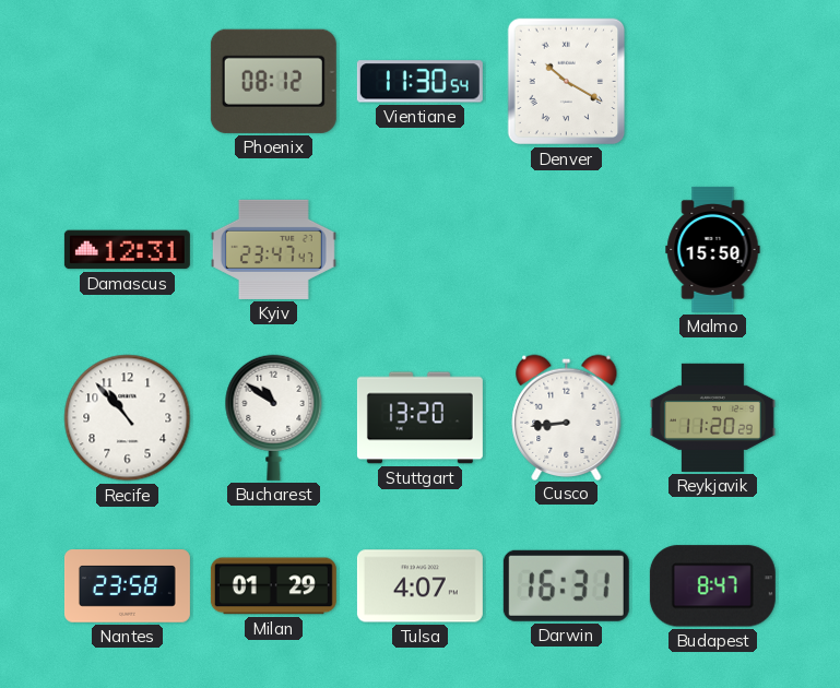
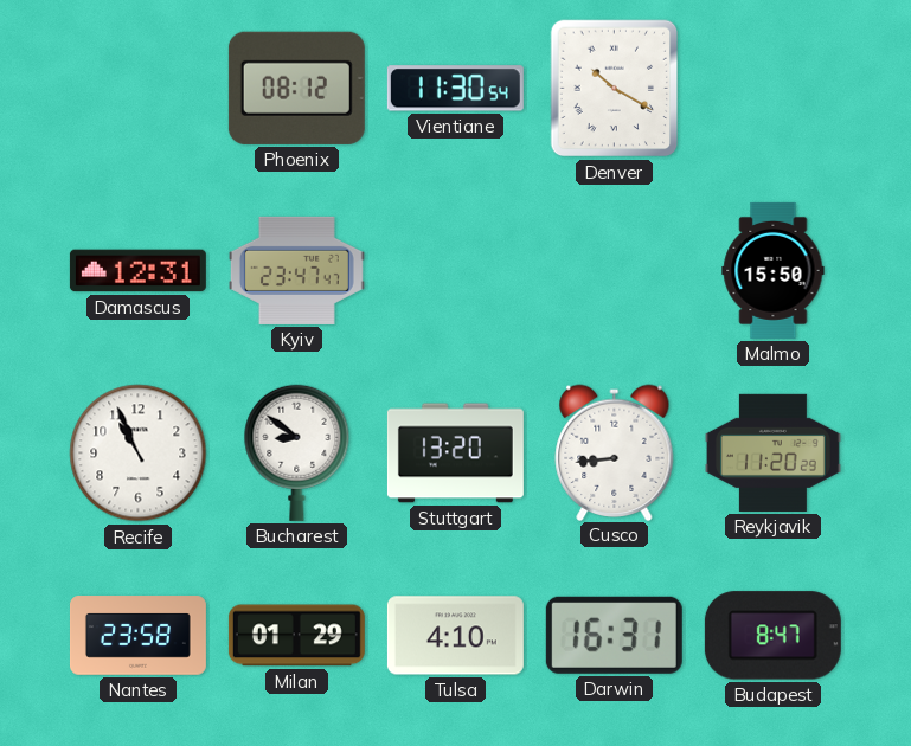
Recife: 10:53 -> 10:56
Bucharest: 10:51 -> 8:51
Tulsa: 4:07 -> 4:10
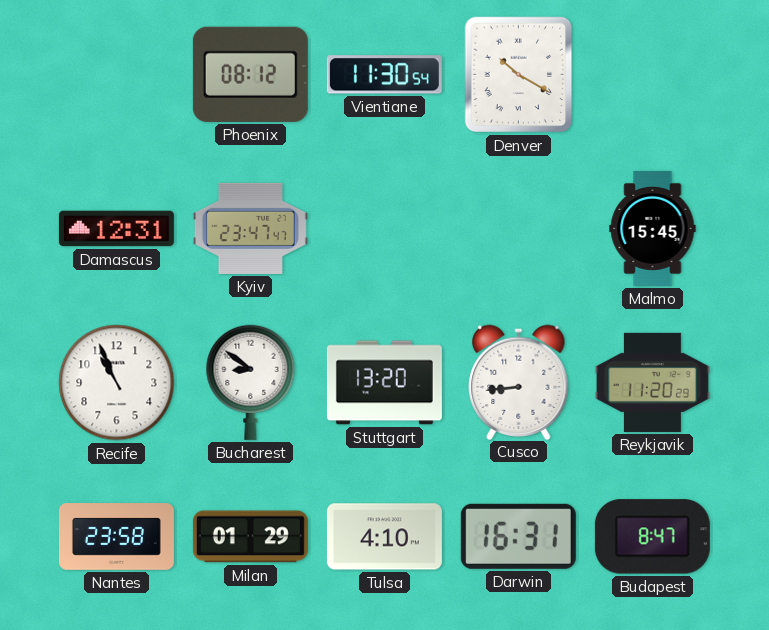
Malmo: 15:50 -> 15:45
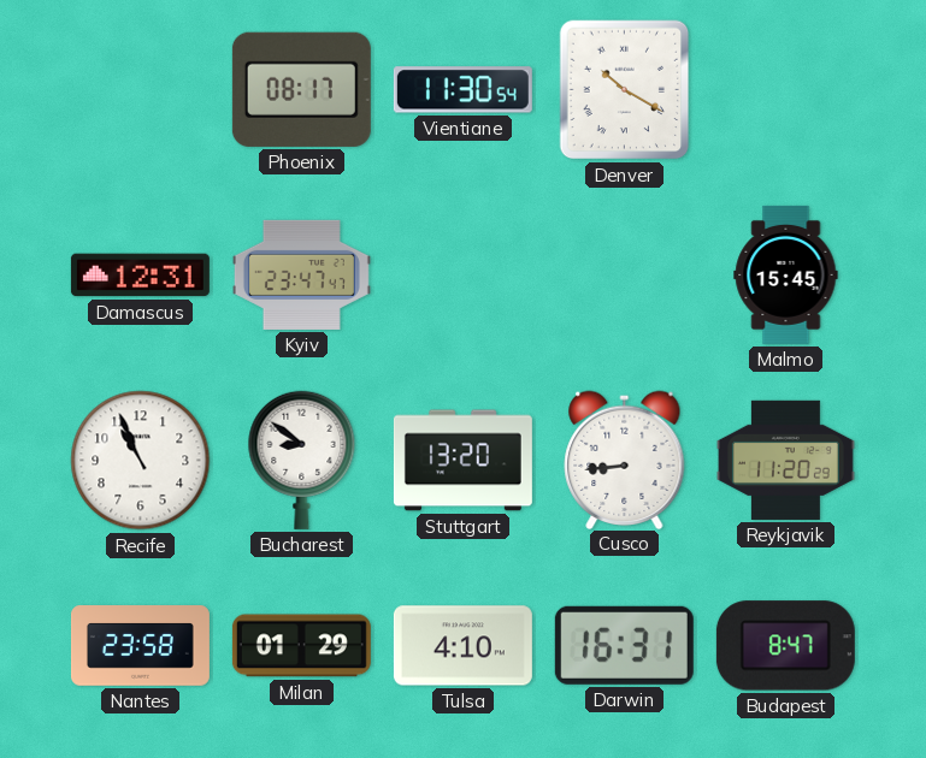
Phoenix: 08:12 -> 08:17
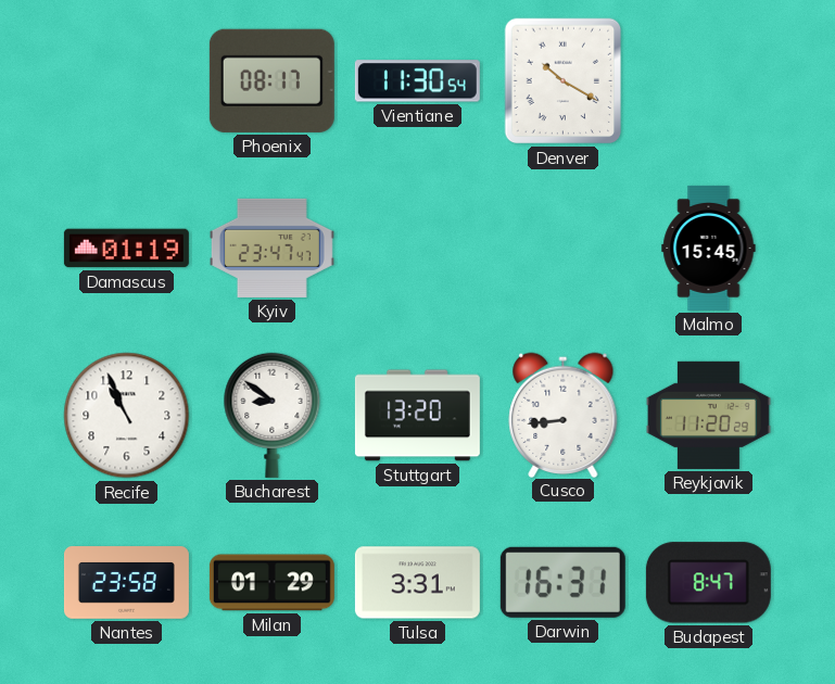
Damascus: 12:31 -> 01:19
Tulsa: 4:10 -> 3:31
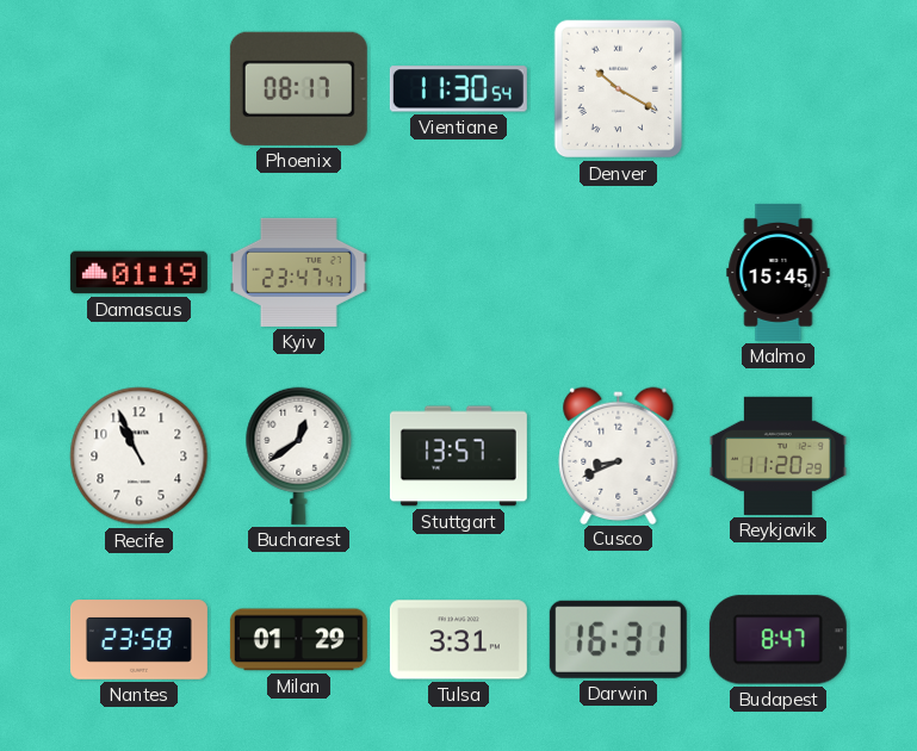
Bucharest: 8:51 -> 12:39
Stuttgart: 13:20 -> 13:57
Cusco: 8:44 -> 8:41
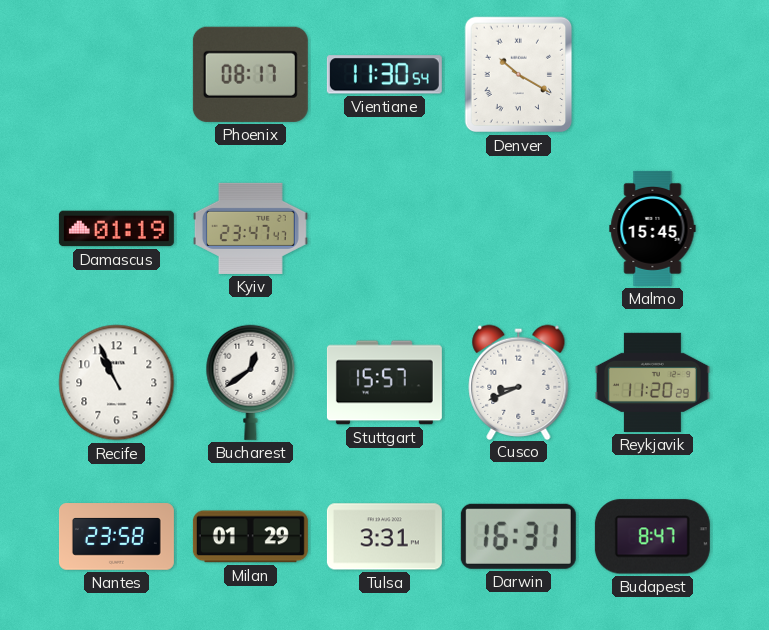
Stuttgart: 13:57 -> 15:57
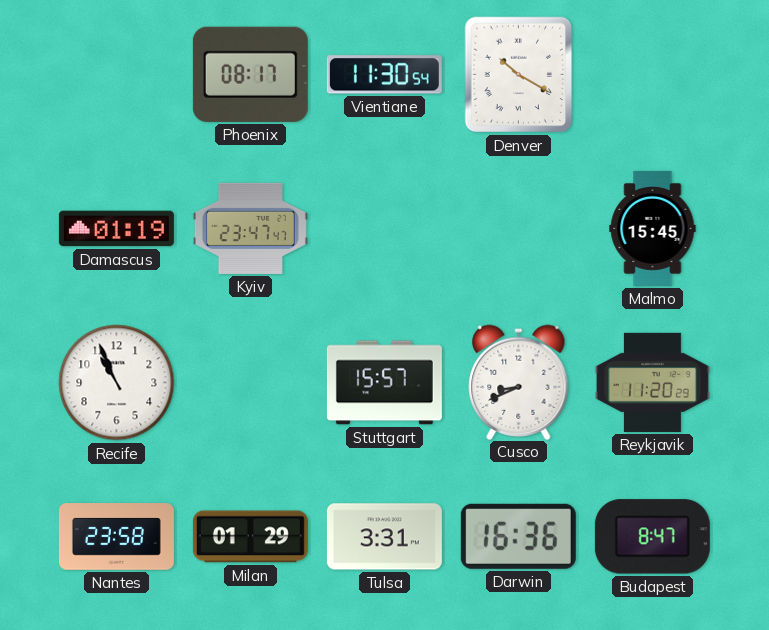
Bucharest: 12:39 -> none
Darwin: 16:31 -> 16:36
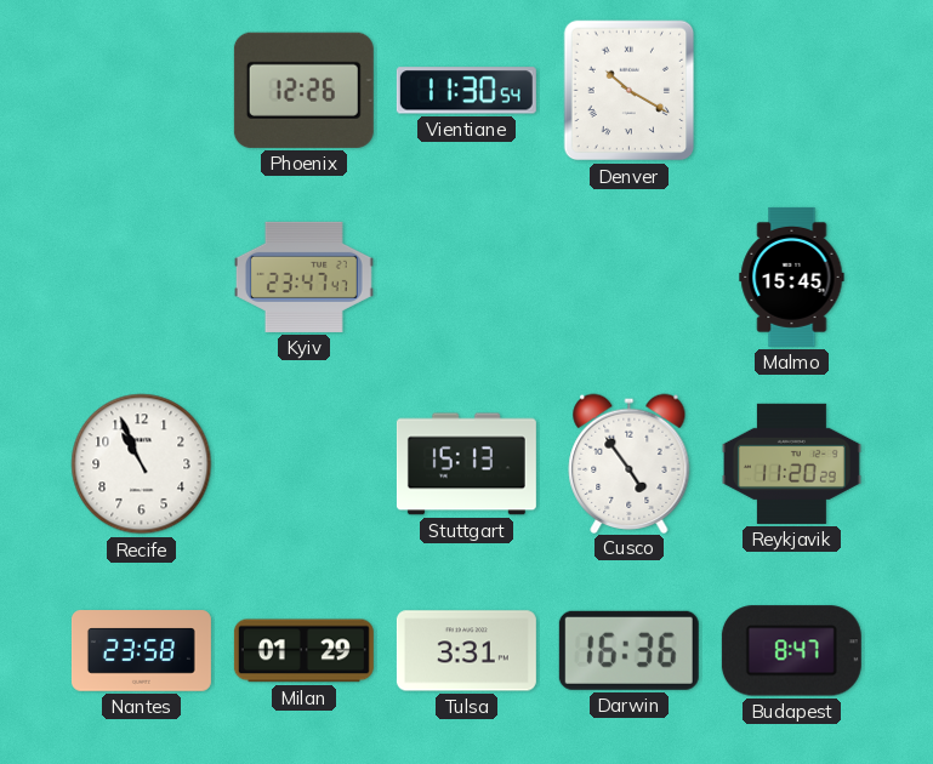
Phoenix: 08:17 -> 12:26
Damascus: 01:19 -> none
Stuttgart: 15:57 -> 15:13
Cusco: 8:41 -> 4:54
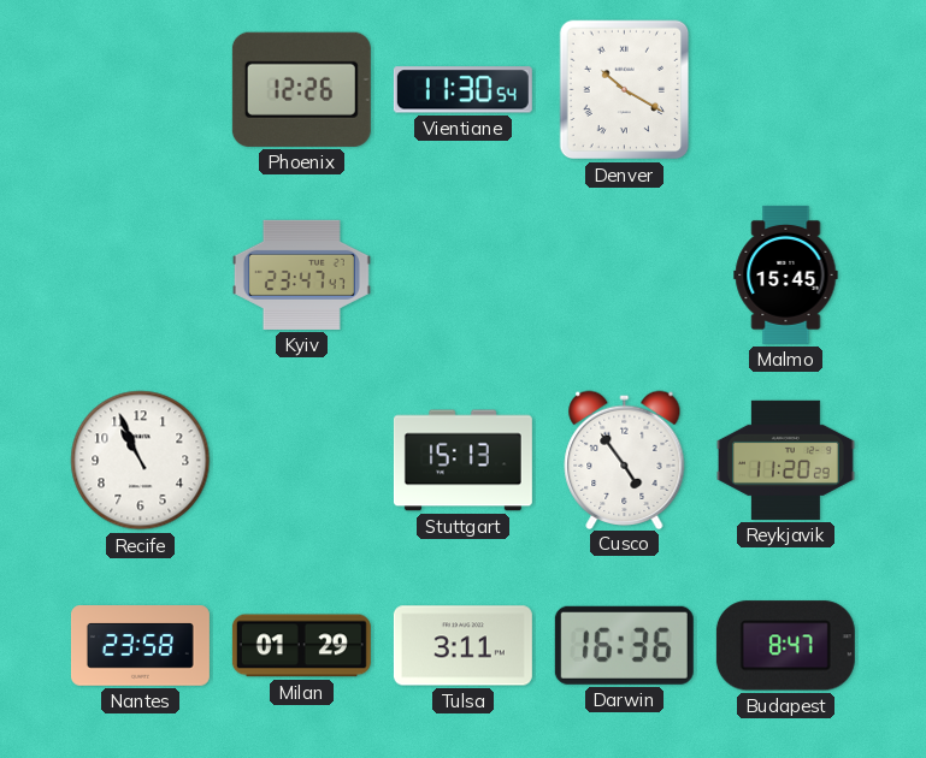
Tulsa: 3:31 -> 3:11
